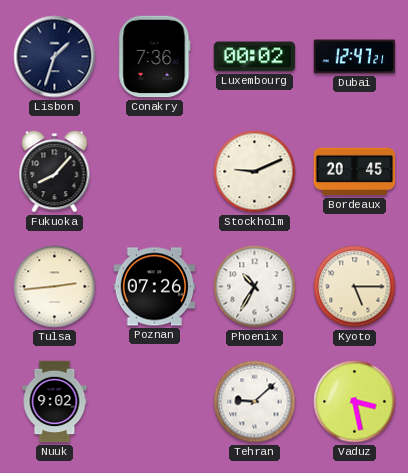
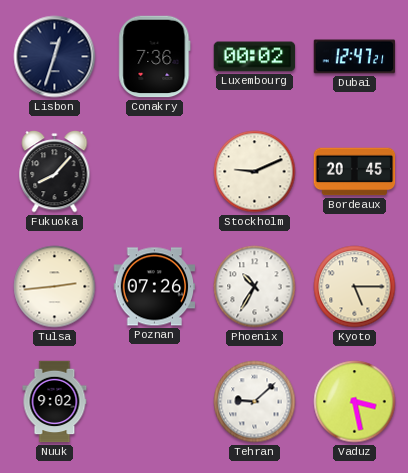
Lisbon: 1:33 -> 12:33
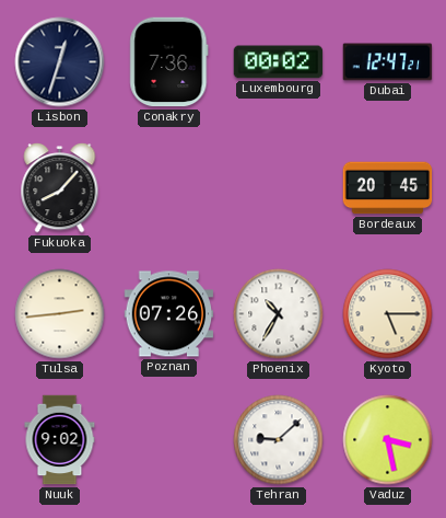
Stockholm: 9:11 -> none
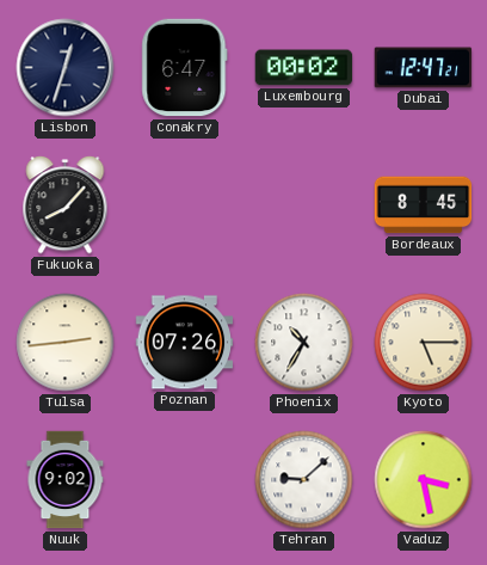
Conakry: 7:36 -> 6:47
Bordeaux: 20:45 -> 8:45
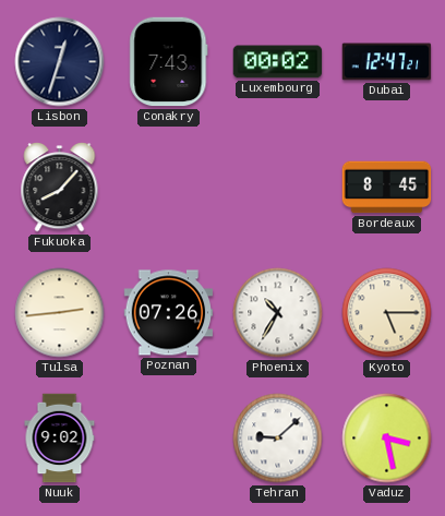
Conakry: 6:47 -> 7:43
